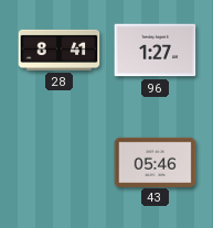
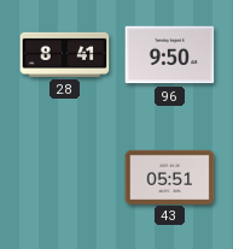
96: 1:27 -> 9:50
43: 05:46 -> 05:51
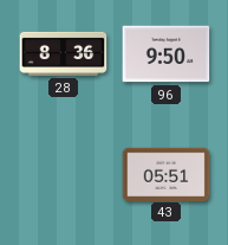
28: 8:41 -> 8:36
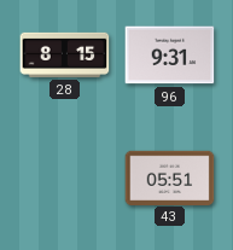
28: 8:36 -> 8:15
96: 9:50 -> 9:31
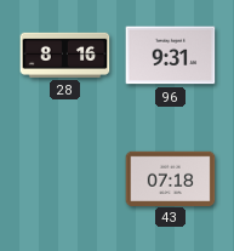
28: 8:15 -> 8:16
43: 05:51 -> 07:18
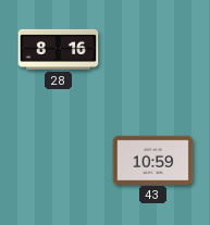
96: 9:31 -> none
43: 07:18 -> 10:59
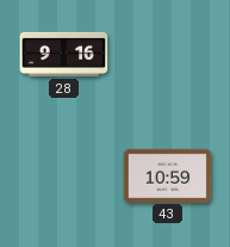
28: 8:16 -> 9:16
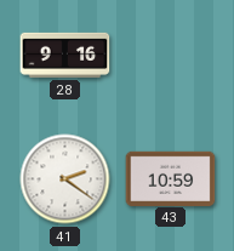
41: none -> 2:21
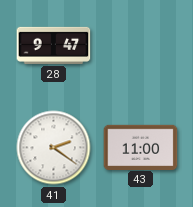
28: 9:16 -> 9:47
43: 10:59 -> 11:00
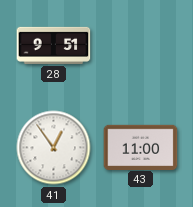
28: 9:47 -> 9:51
41: 2:21 -> 12:54
